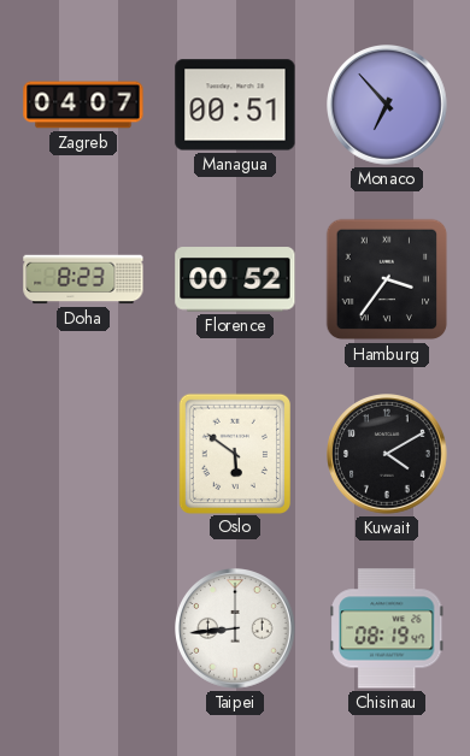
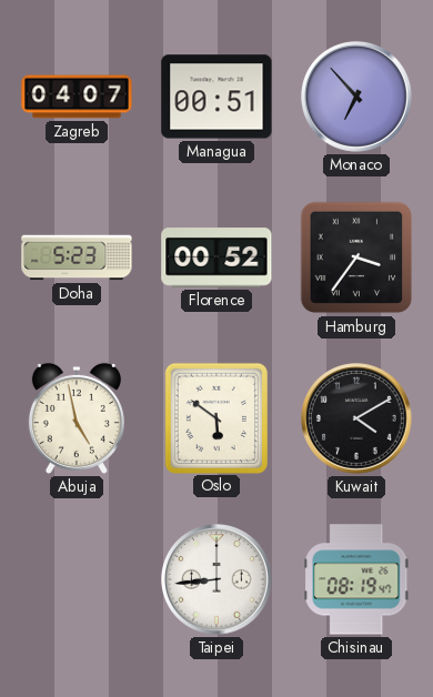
Doha: 8:23 -> 5:23
Abuja: none -> 4:58
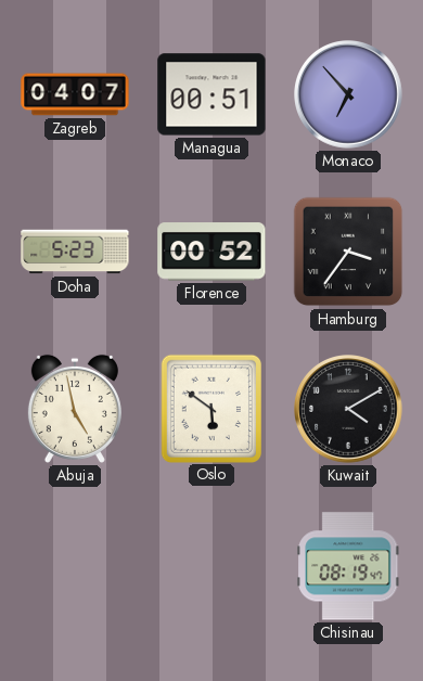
Taipei: 8:44 -> none
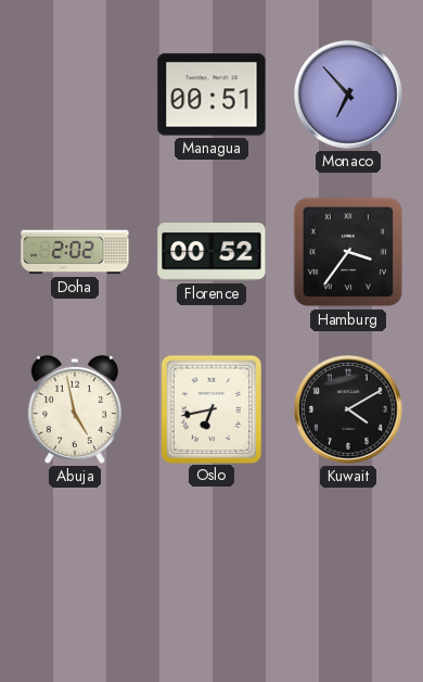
Zagreb: 04:07 -> none
Doha: 5:23 -> 2:02
Oslo: 5:51 -> 6:43
Chisinau: 08:19 -> none
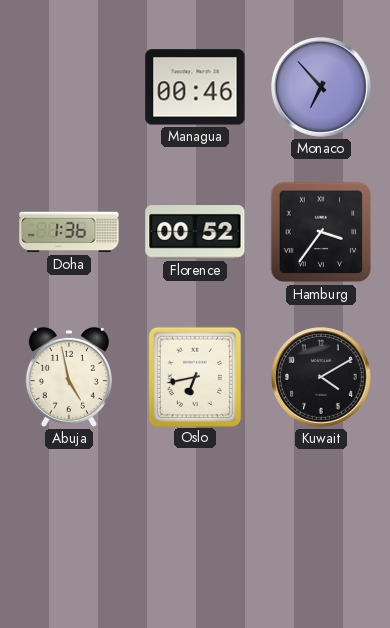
Managua: 00:51 -> 00:46
Doha: 2:02 -> 1:36
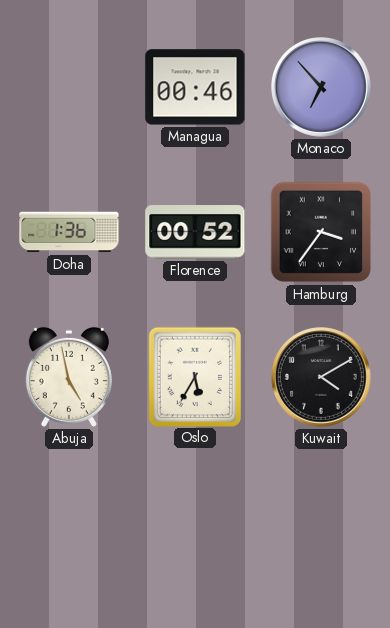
Oslo: 6:43 -> 5:35
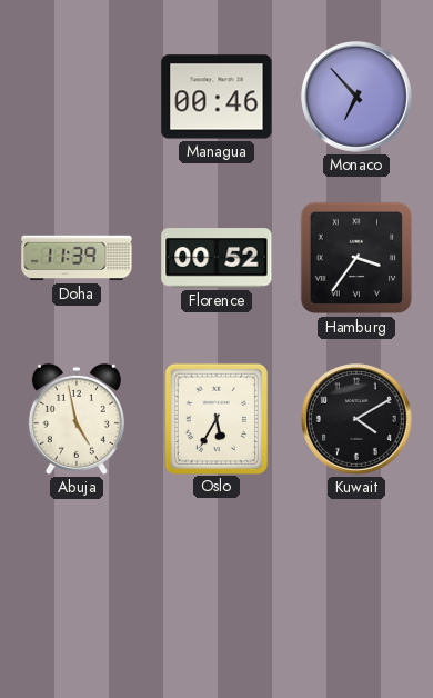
Doha: 1:36 -> 11:39
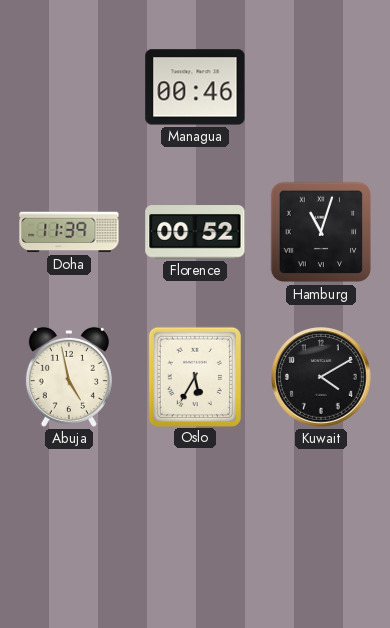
Monaco: 6:53 -> none
Hamburg: 3:36 -> 11:03
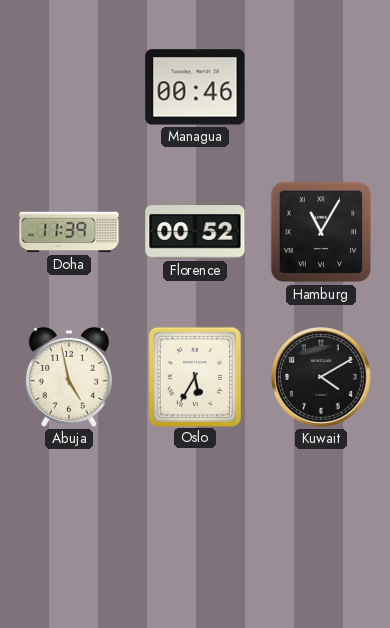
Hamburg: 11:03 -> 11:05
